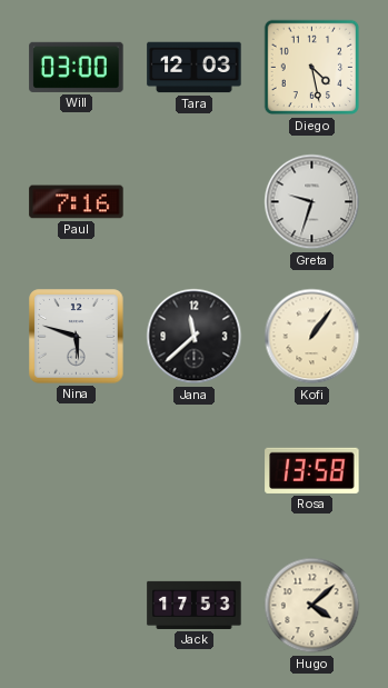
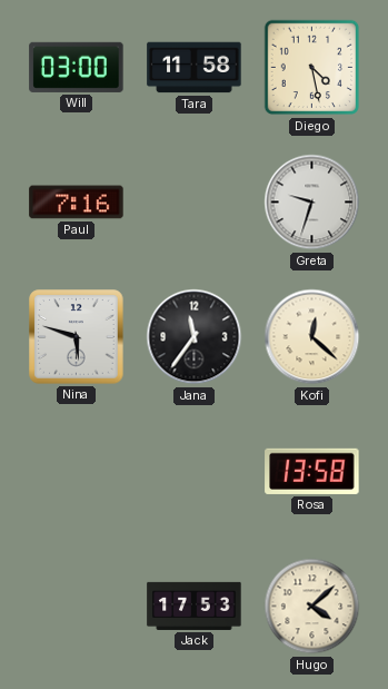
Tara: 12:03 -> 11:58
Jana: 11:38 -> 11:36
Kofi: 1:06 -> 12:22
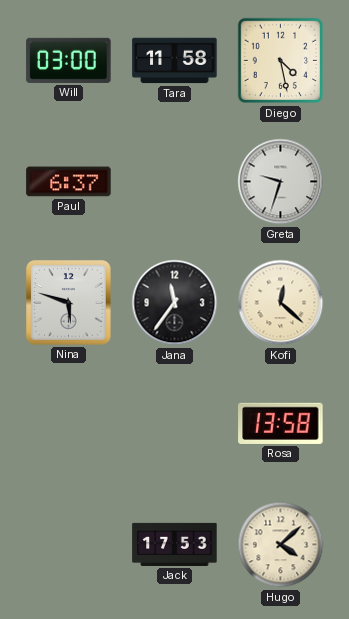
Paul: 7:16 -> 6:37
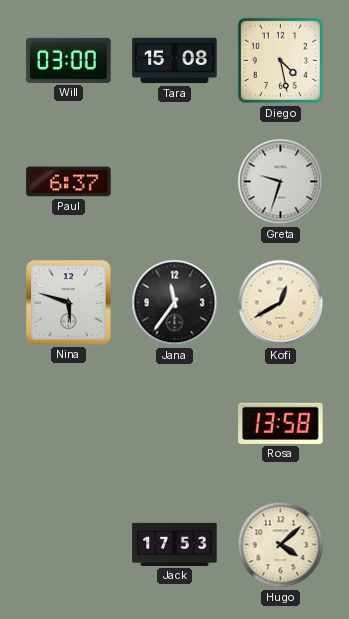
Tara: 11:58 -> 15:08
Kofi: 12:22 -> 12:40
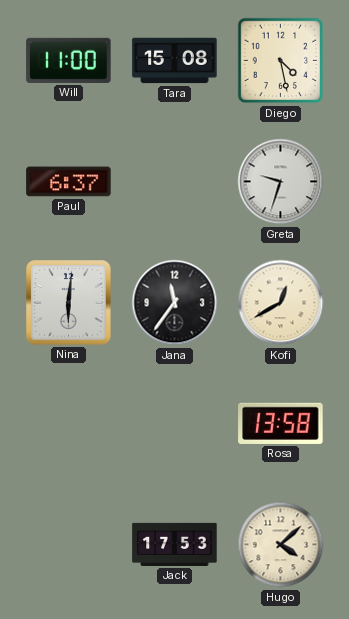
Will: 03:00 -> 11:00
Nina: 5:48 -> 6:01
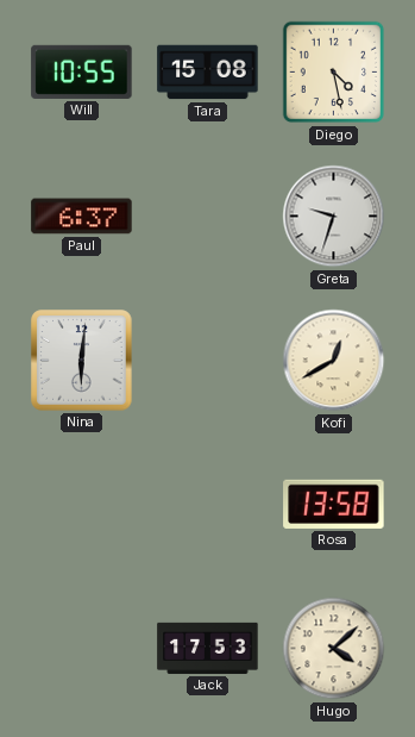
Will: 11:00 -> 10:55
Jana: 11:36 -> none
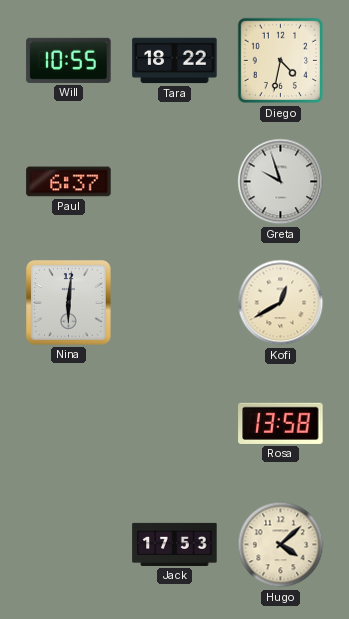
Tara: 15:08 -> 18:22
Diego: 4:28 -> 4:32
Greta: 9:33 -> 9:57
